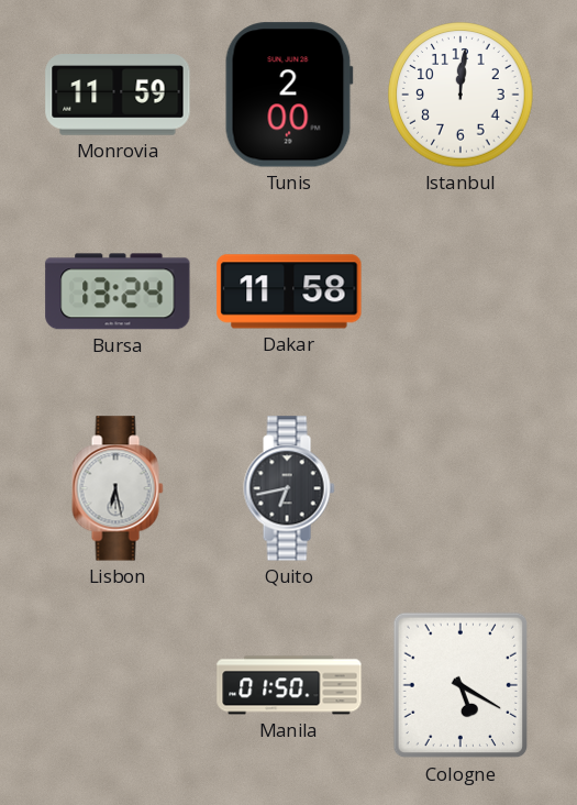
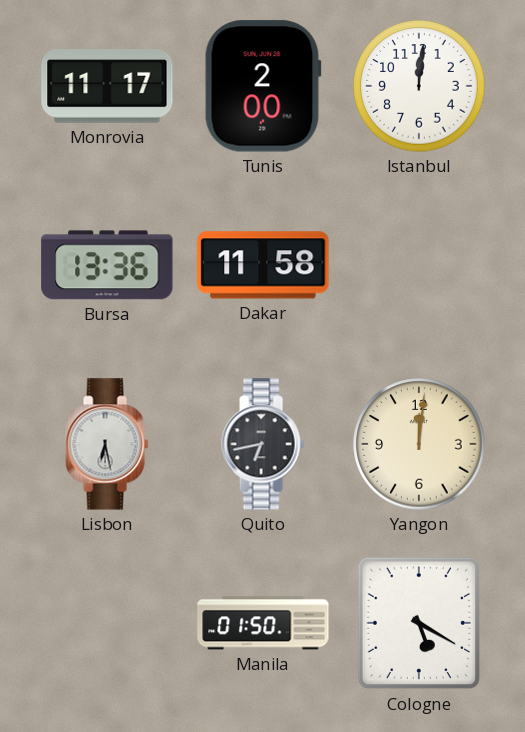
Monrovia: 11:59 -> 11:17
Bursa: 13:24 -> 13:36
Yangon: none -> 12:01
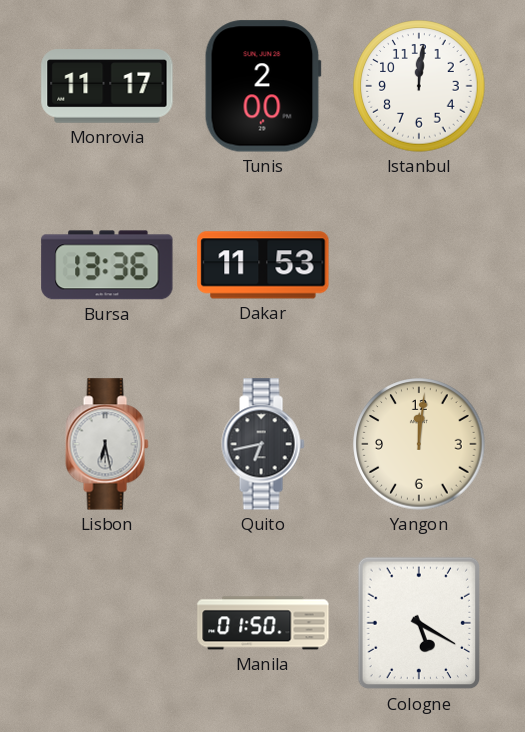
Dakar: 11:58 -> 11:53
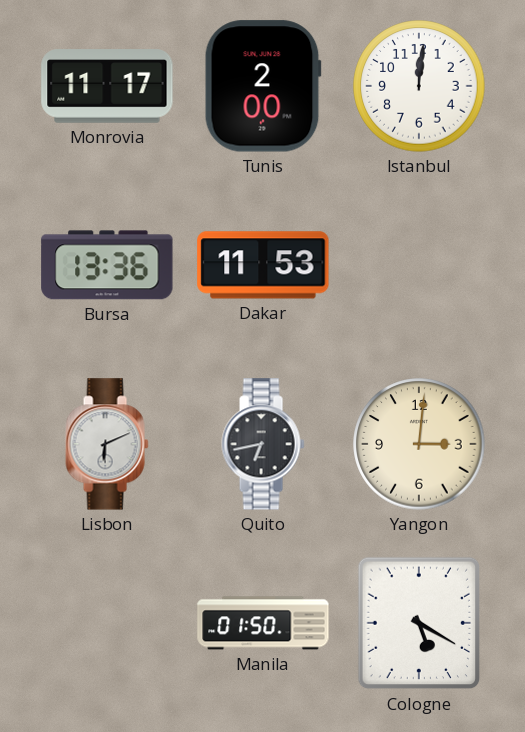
Lisbon: 6:28 -> 6:11
Yangon: 12:01 -> 3:01
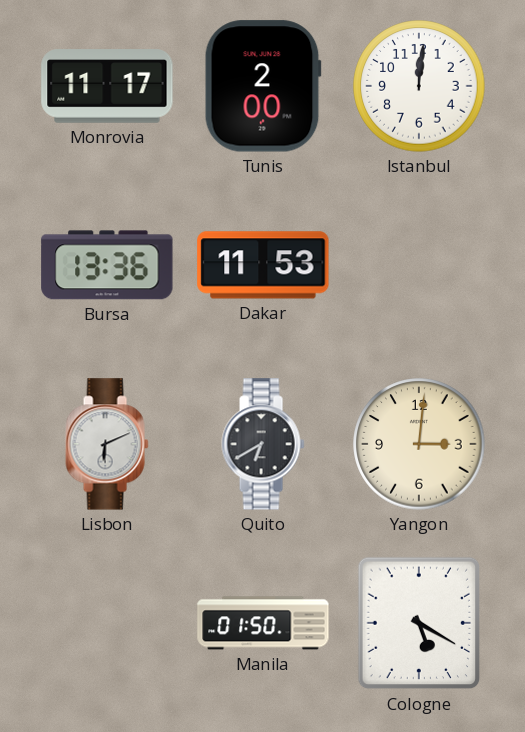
Quito: 6:43 -> 6:40
